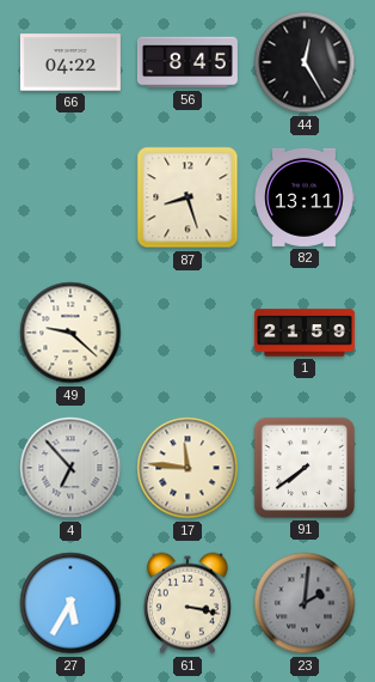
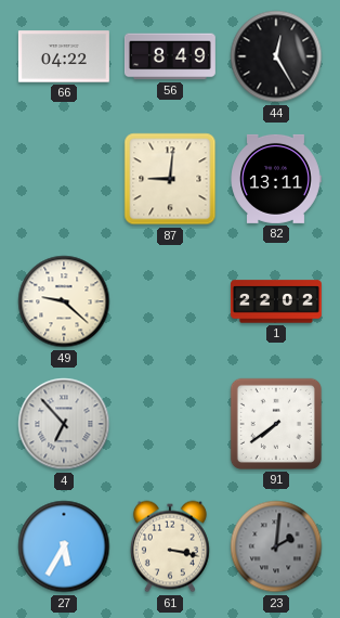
56: 8:45 -> 8:49
87: 8:27 -> 9:01
1: 21:59 -> 22:02
17: 11:46 -> none
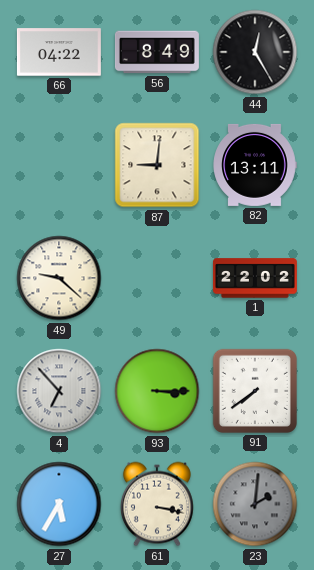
93: none -> 3:15
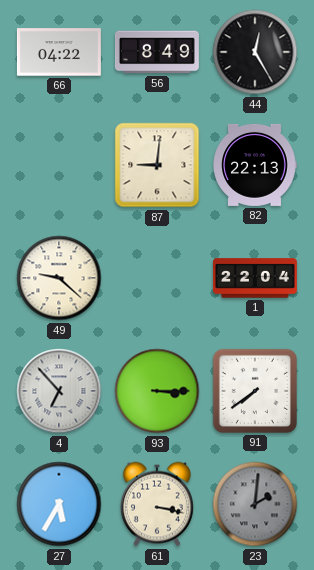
82: 13:11 -> 22:13
1: 22:02 -> 22:04
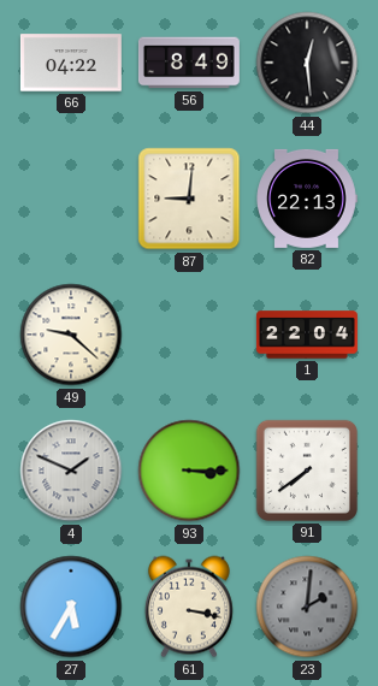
44: 12:25 -> 12:29
4: 6:53 -> 1:49
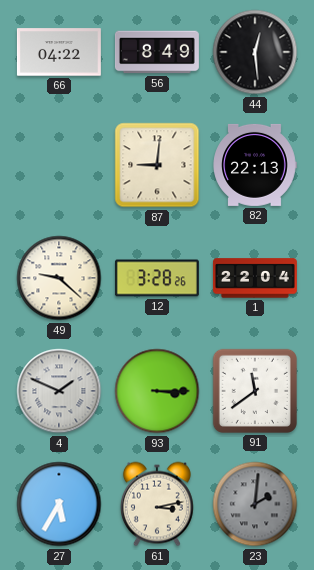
12: none -> 3:28
91: 7:39 -> 11:39
61: 3:17 -> 3:13
